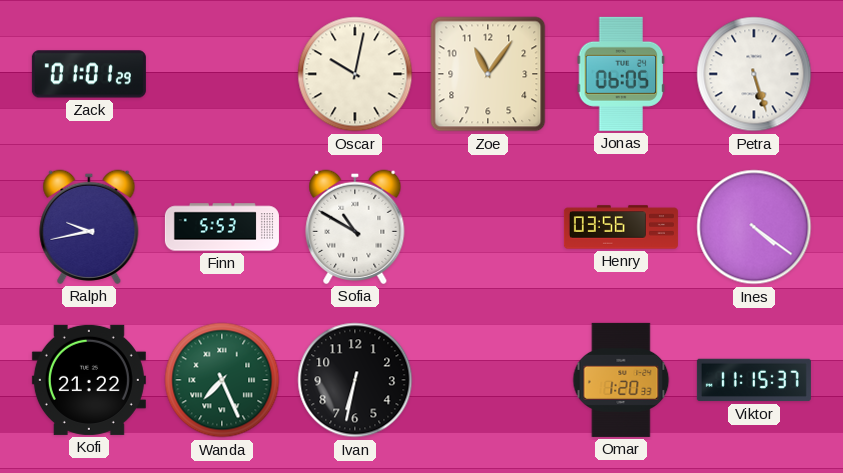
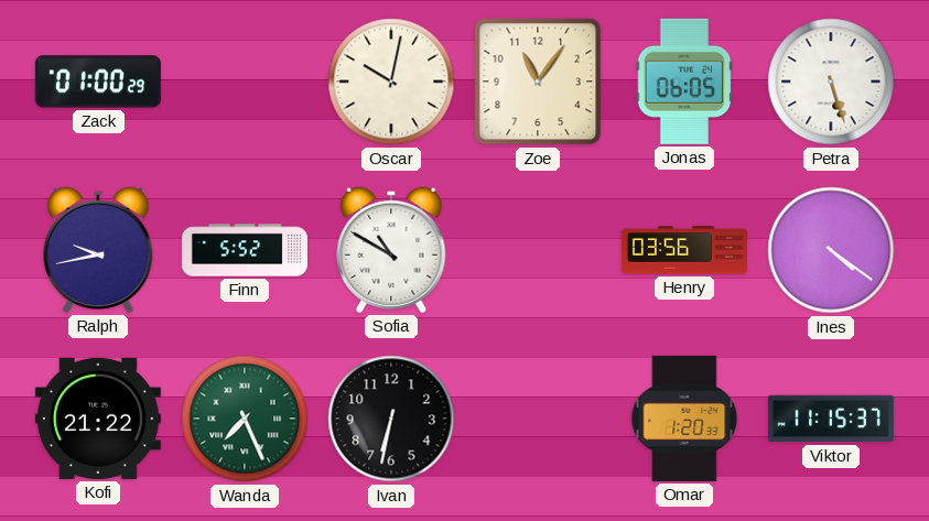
Zack: 01:01 -> 01:00
Finn: 5:53 -> 5:52
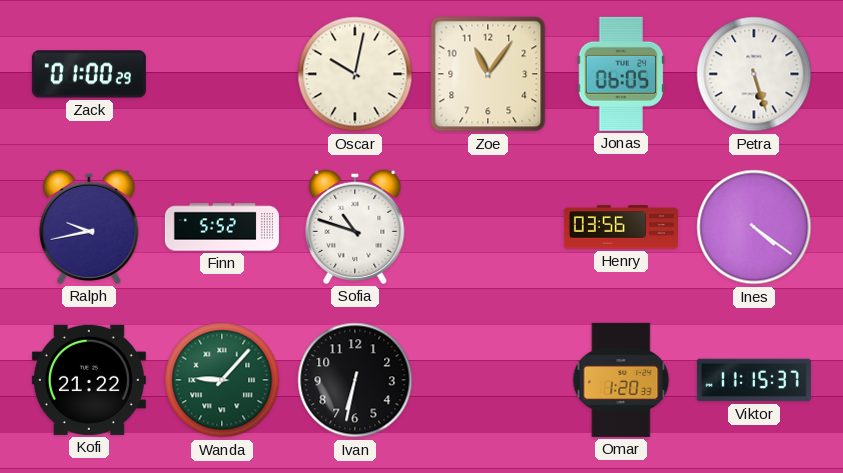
Sofia: 10:50 -> 10:48
Wanda: 7:26 -> 9:07
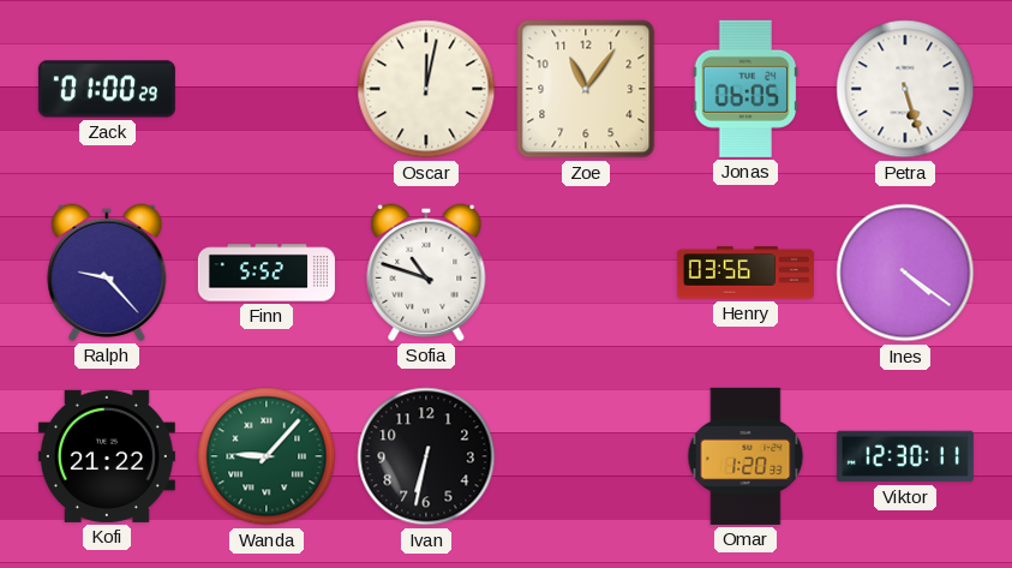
Oscar: 10:02 -> 12:02
Ralph: 9:43 -> 9:23
Viktor: 11:15 -> 12:30
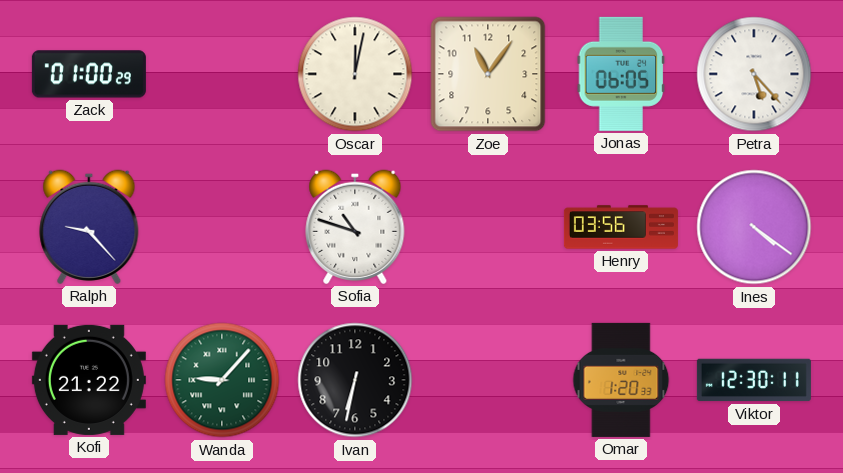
Petra: 5:27 -> 5:23
Finn: 5:52 -> none
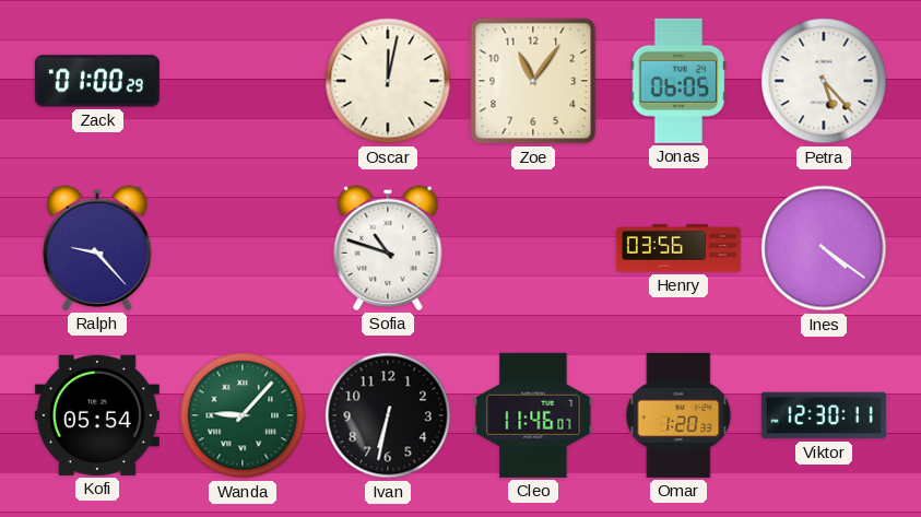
Kofi: 21:22 -> 05:54
Cleo: none -> 11:46
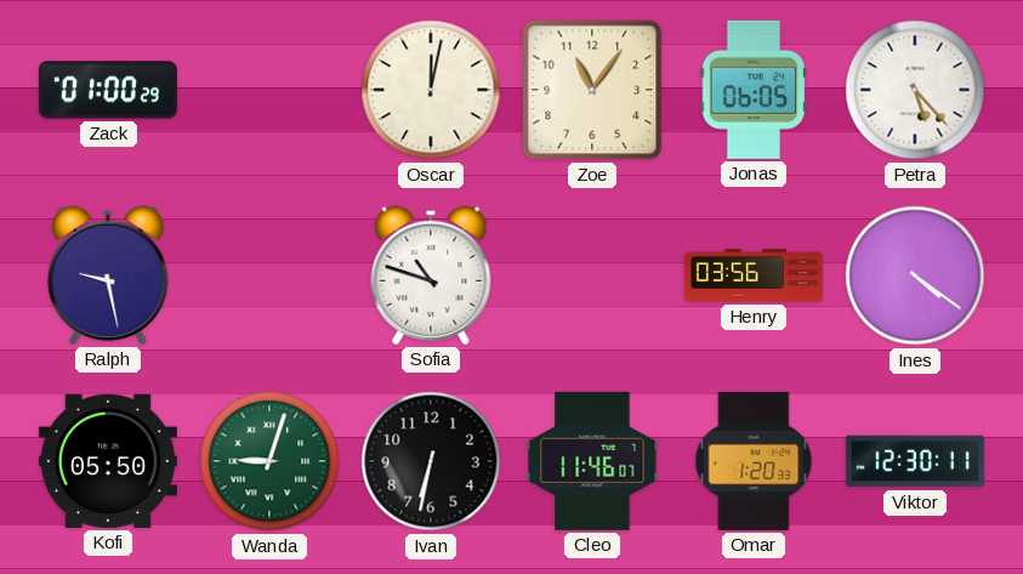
Ralph: 9:23 -> 9:28
Kofi: 05:54 -> 05:50
Wanda: 9:07 -> 9:03
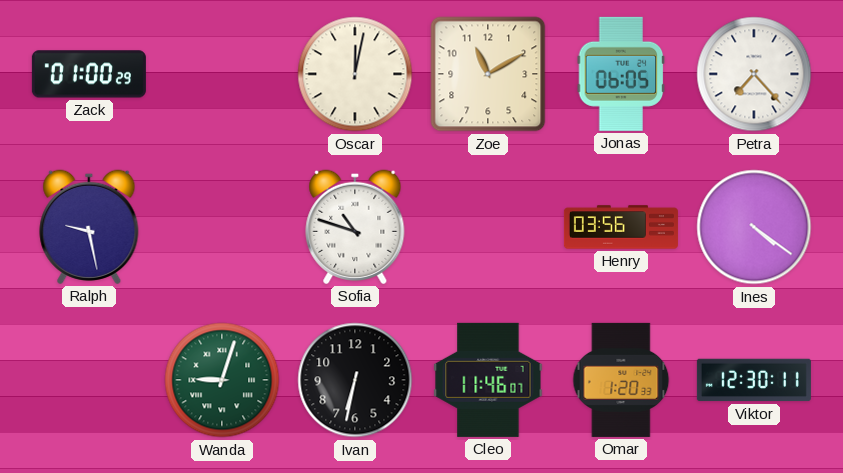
Zoe: 11:06 -> 11:10
Petra: 5:23 -> 7:23
Kofi: 05:50 -> none
